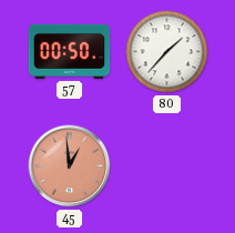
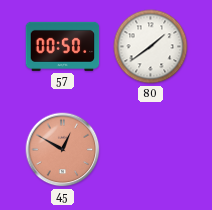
80: 1:37 -> 1:39
45: 12:59 -> 12:50
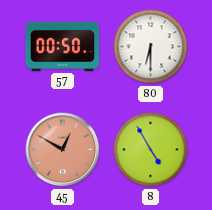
80: 1:39 -> 6:30
8: none -> 4:55
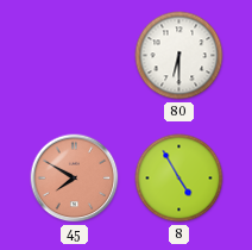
57: 00:50 -> none
45: 12:50 -> 7:50
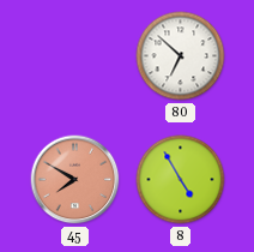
80: 6:30 -> 6:52
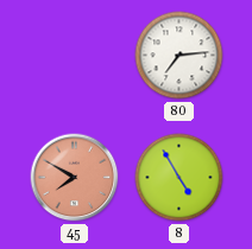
80: 6:52 -> 7:14
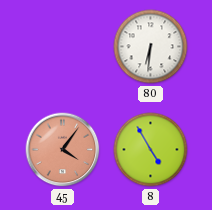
80: 7:14 -> 6:31
45: 7:50 -> 4:06
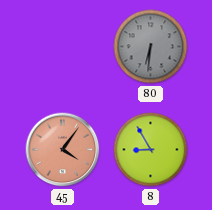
80 dial: white -> grey
8: 4:55 -> 8:55
